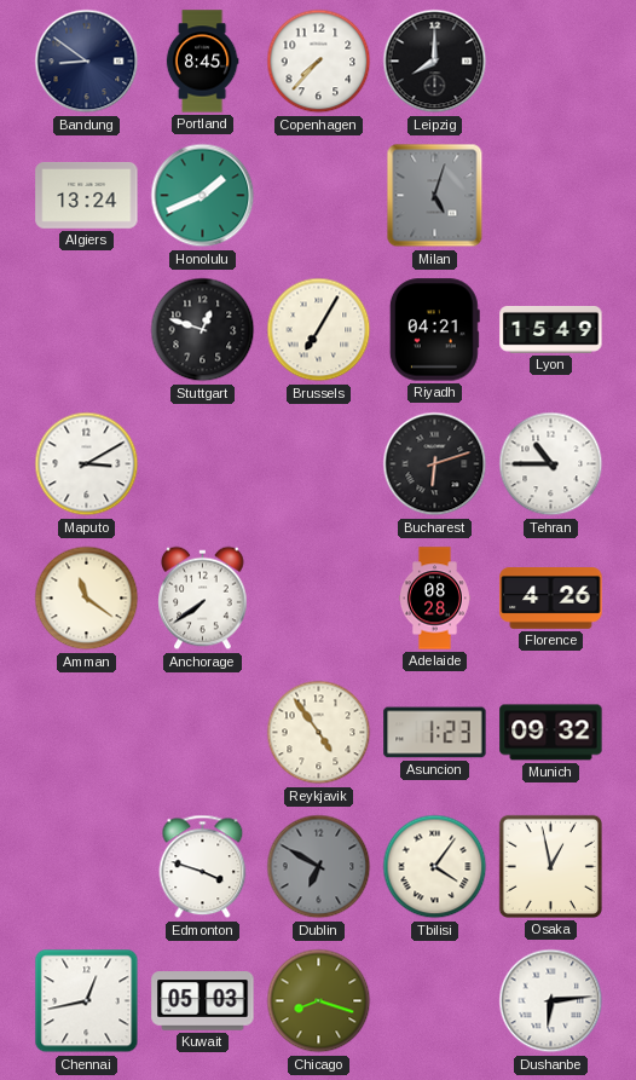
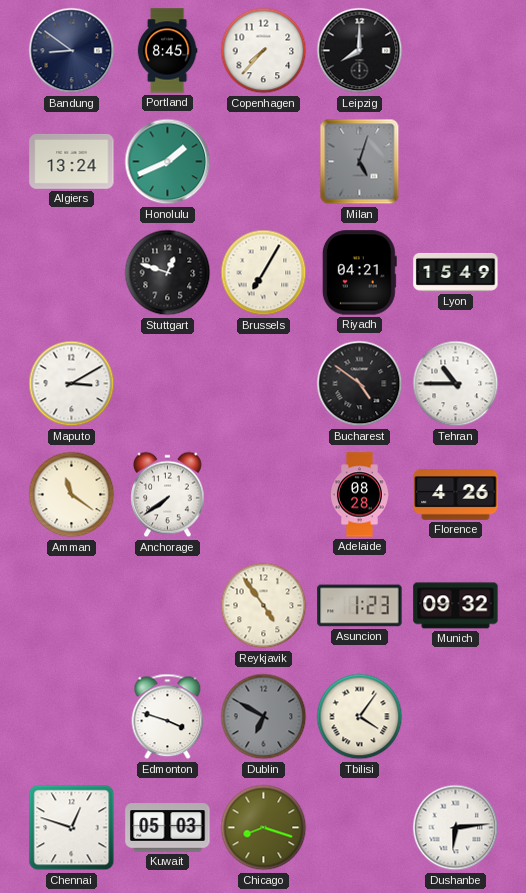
Bucharest: 6:12 -> 4:51
Osaka: 12:58 -> none
Chennai: 12:43 -> 12:48
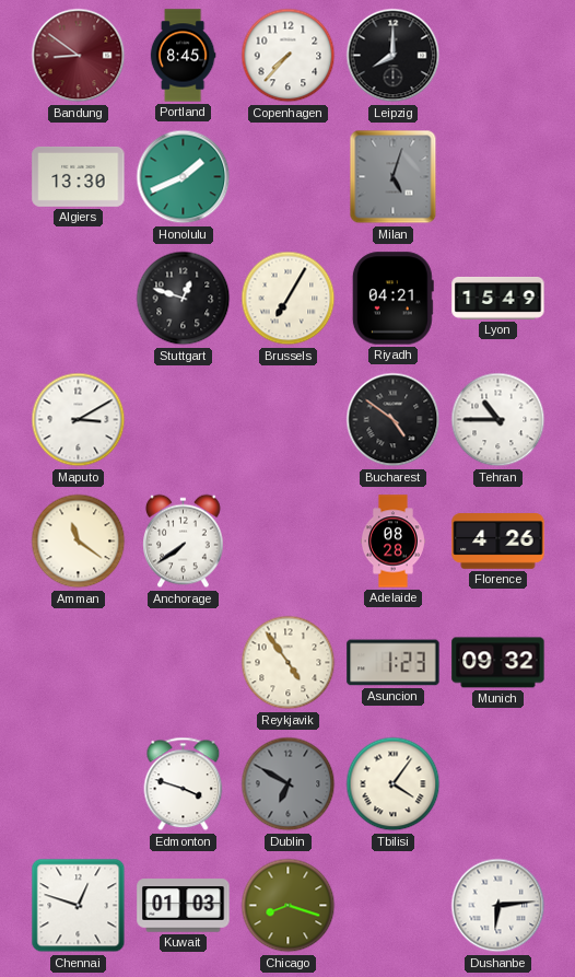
Bandung dial: navy -> burgundy
Algiers: 13:24 -> 13:30
Kuwait: 05:03 -> 01:03
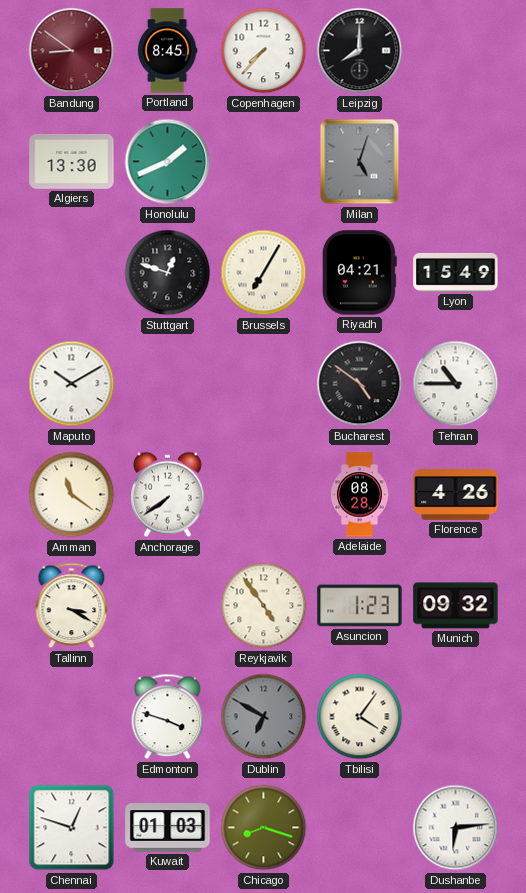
Maputo: 3:10 -> 10:10
Tallinn: none -> 3:20
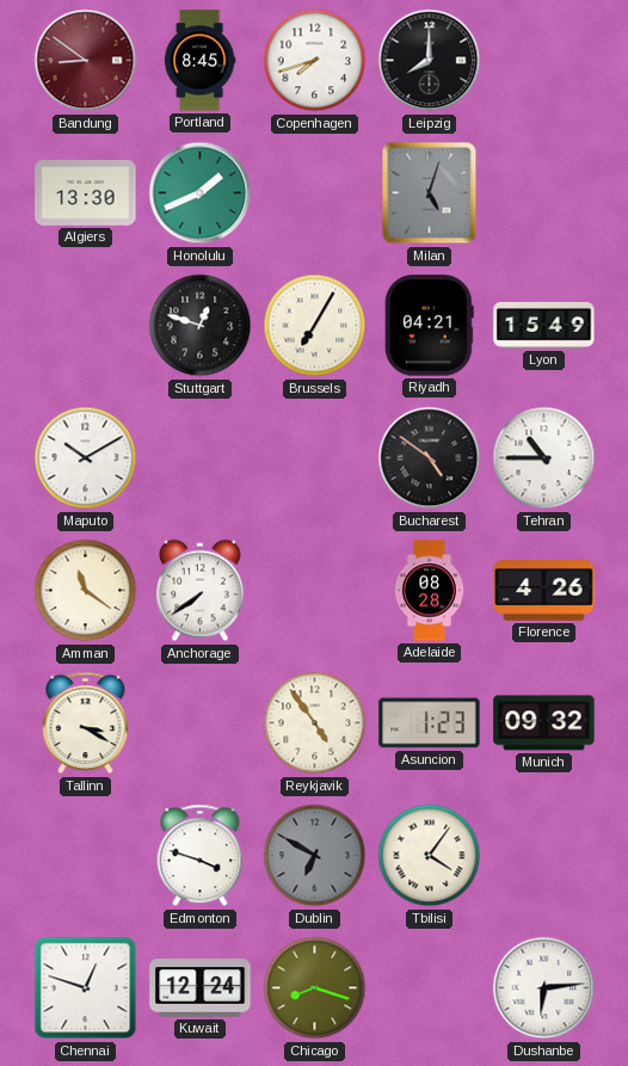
Copenhagen: 7:37 -> 7:42
Kuwait: 01:03 -> 12:24
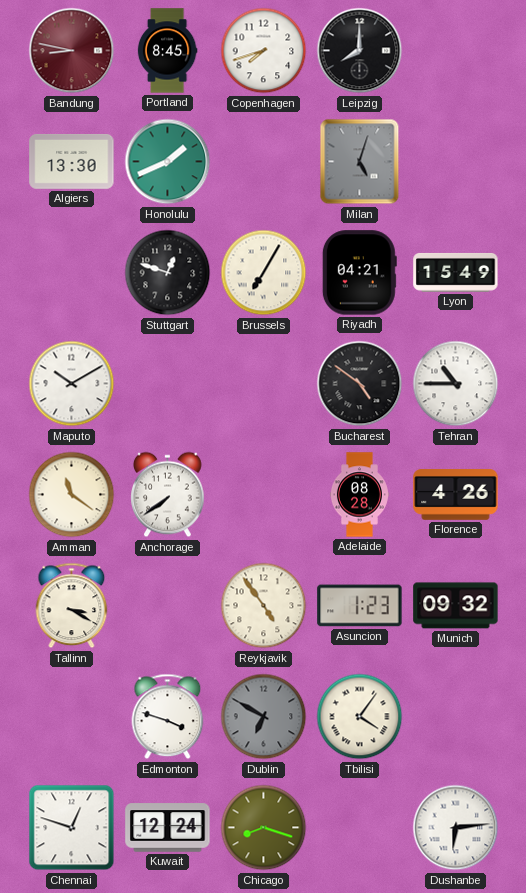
Bandung: 8:51 -> 8:47
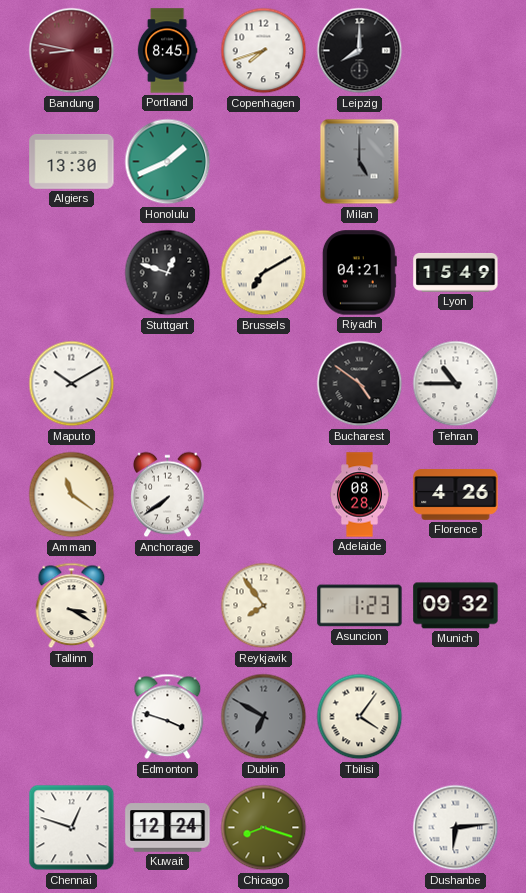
Milan: 5:03 -> 5:00
Brussels: 7:05 -> 7:10
Reykjavik: 4:54 -> 7:54
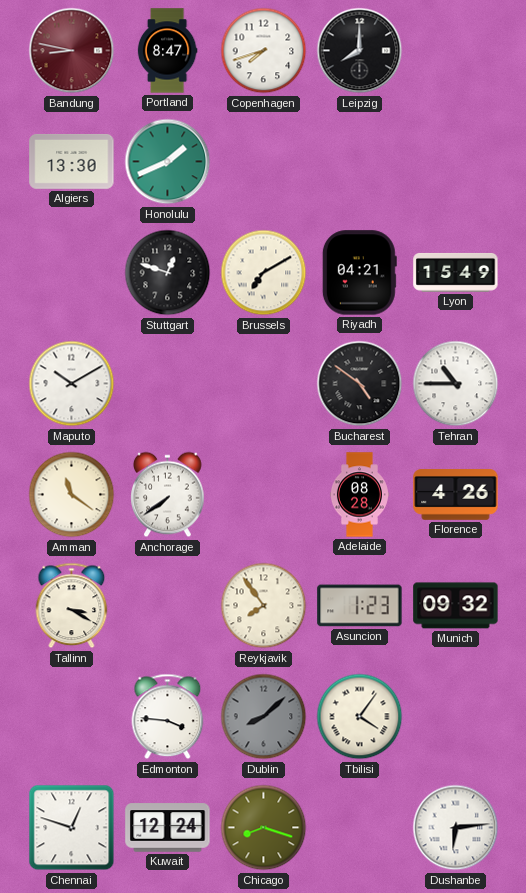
Portland: 8:45 -> 8:47
Milan: 5:00 -> none
Edmonton: 3:48 -> 3:46
Dublin: 6:50 -> 8:08
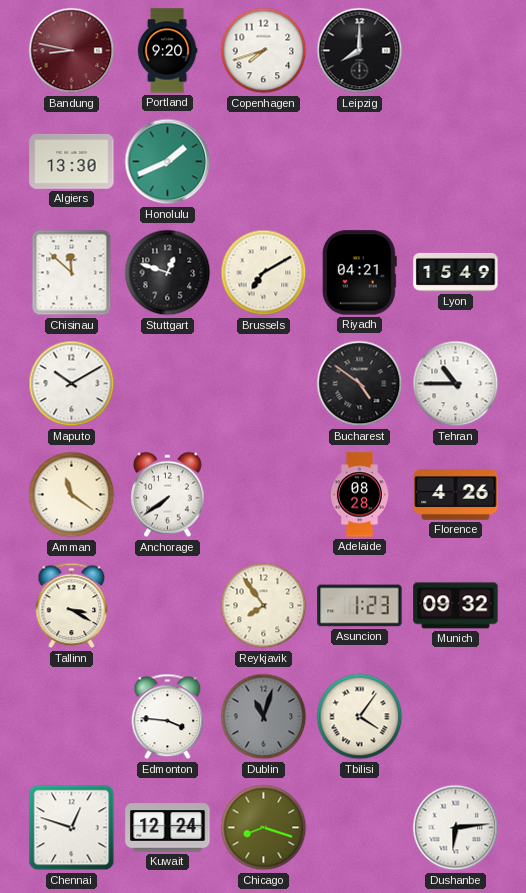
Portland: 8:47 -> 9:20
Chisinau: none -> 11:52
Dublin: 8:08 -> 11:03
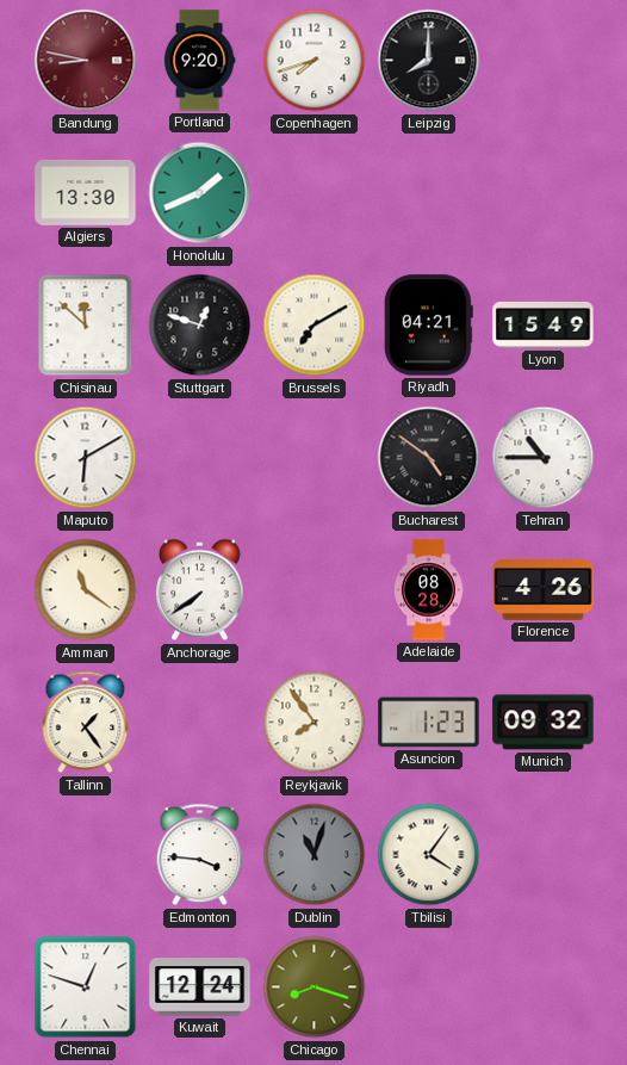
Maputo: 10:10 -> 6:10
Tallinn: 3:20 -> 1:24
Dushanbe: 6:14 -> none
